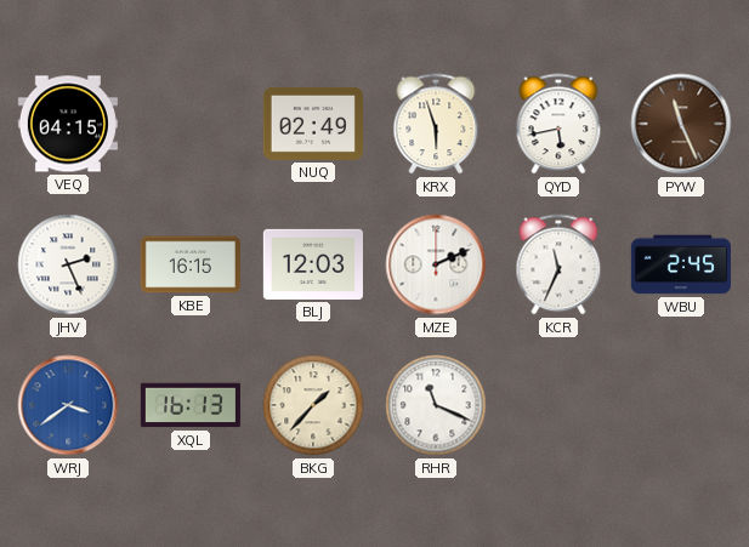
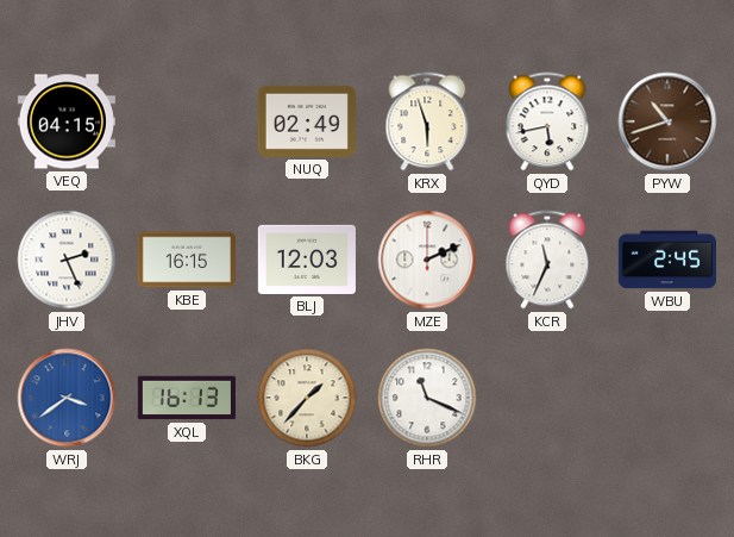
PYW: 11:26 -> 10:42
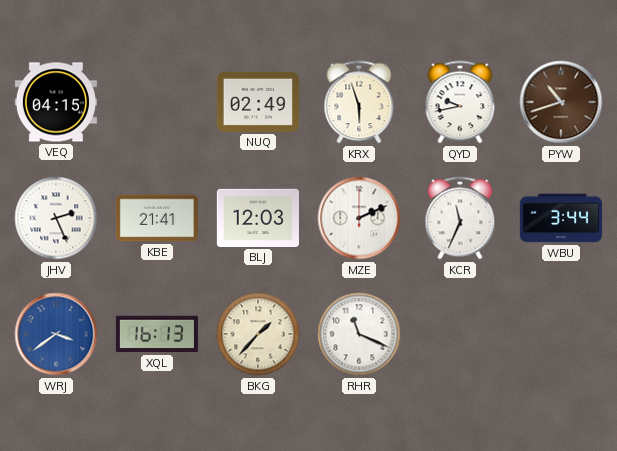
QYD: 5:43 -> 9:43
KBE: 16:15 -> 21:41
WBU: 2:45 -> 3:44
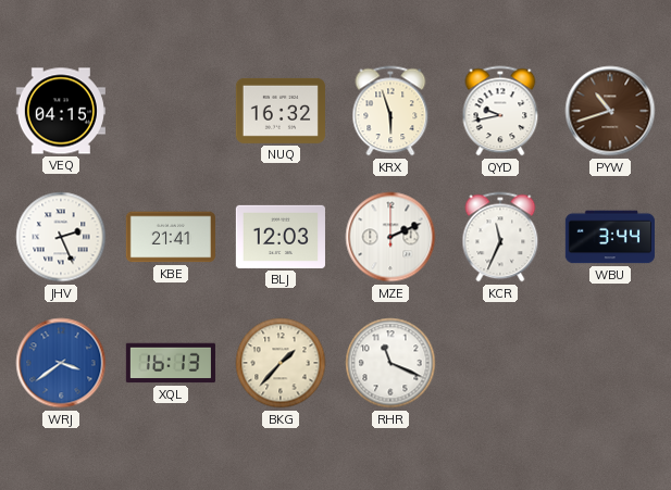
NUQ: 02:49 -> 16:32
